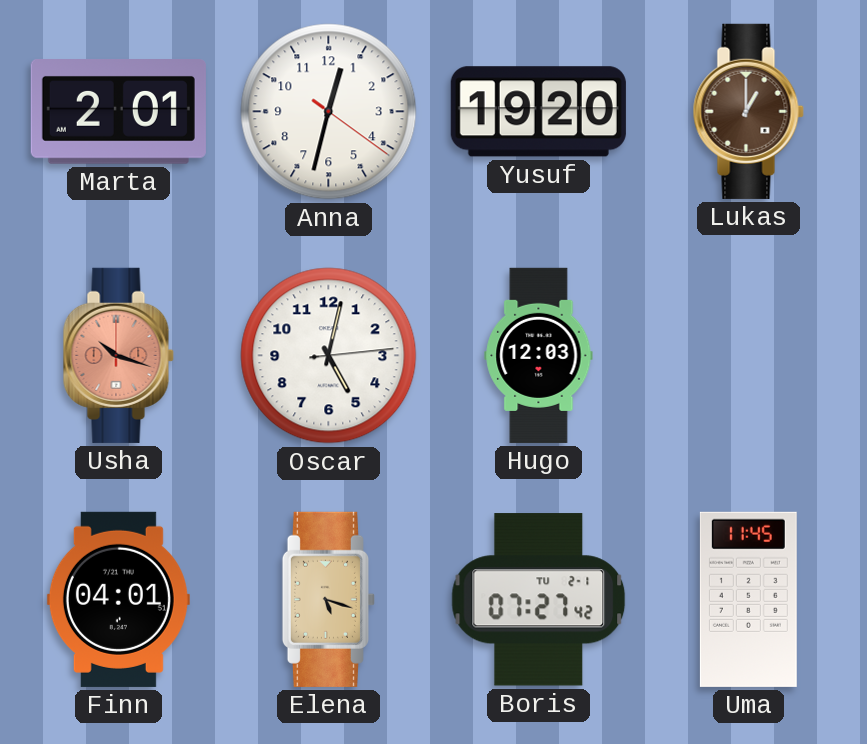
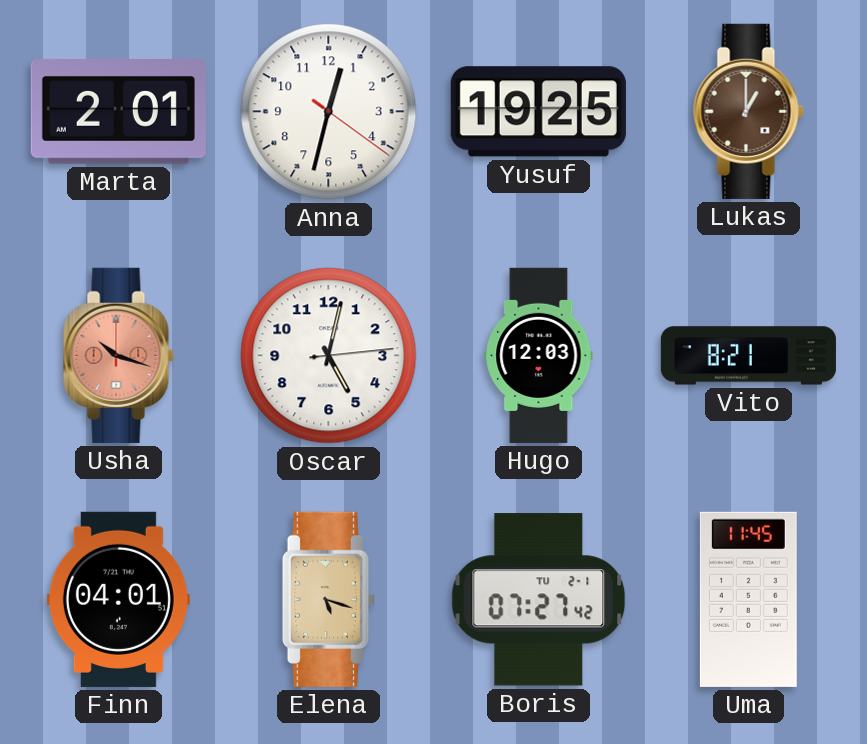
Yusuf: 19:20 -> 19:25
Vito: none -> 8:21
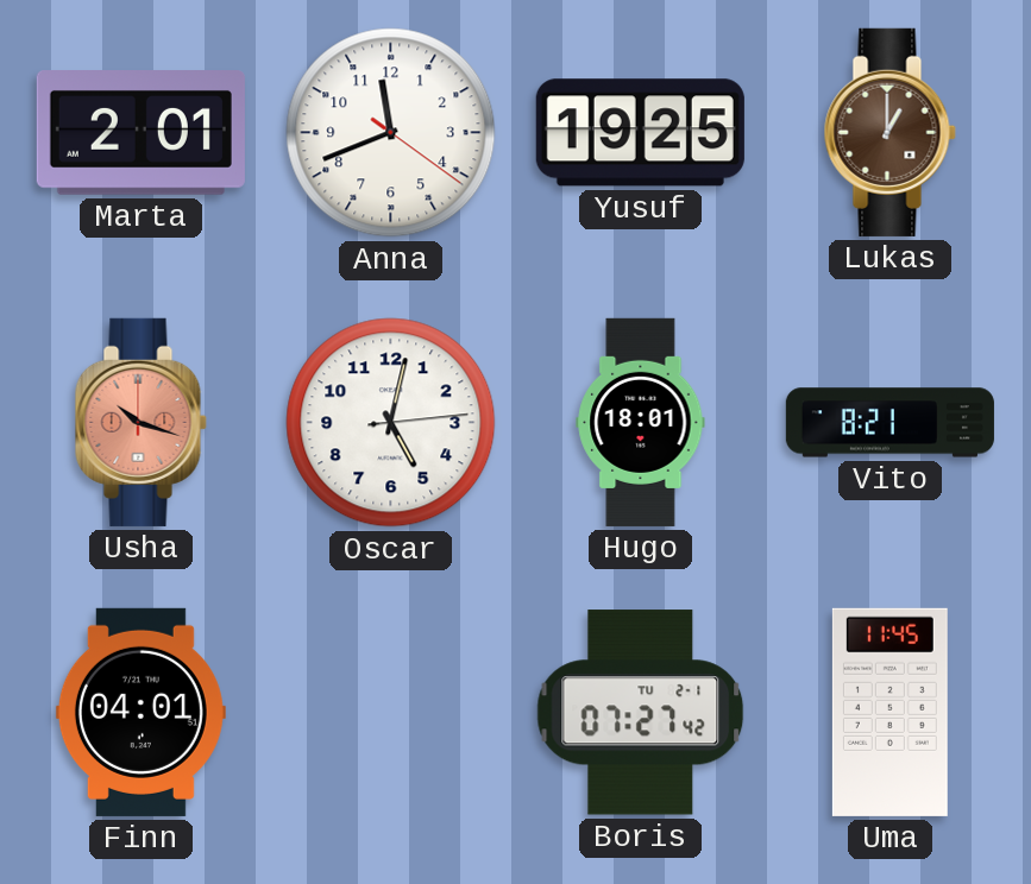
Anna: 12:32 -> 11:41
Hugo: 12:03 -> 18:01
Elena: 5:18 -> none
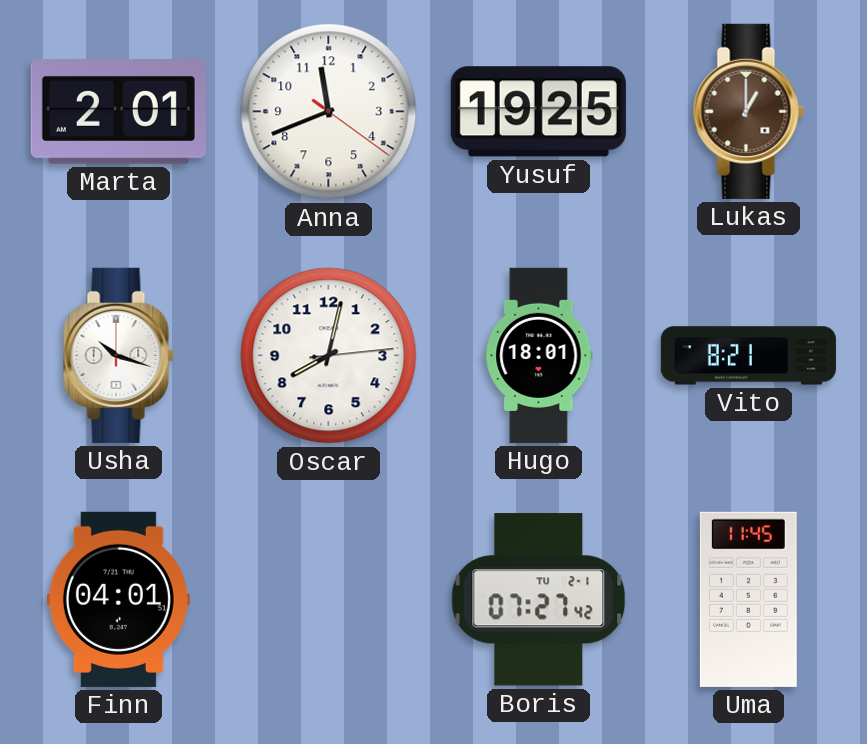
Usha dial: salmon -> white
Oscar: 5:02 -> 8:02
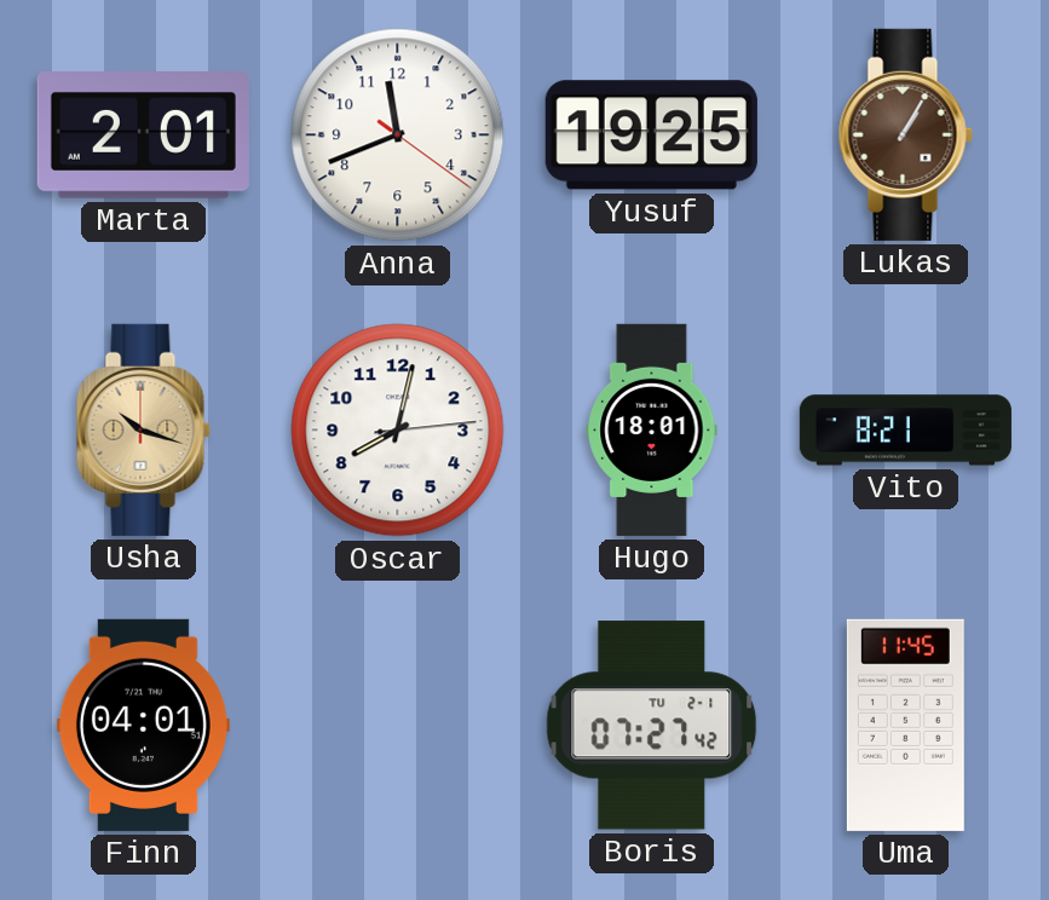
Lukas: 1:00 -> 1:05
Usha dial: white -> champagne
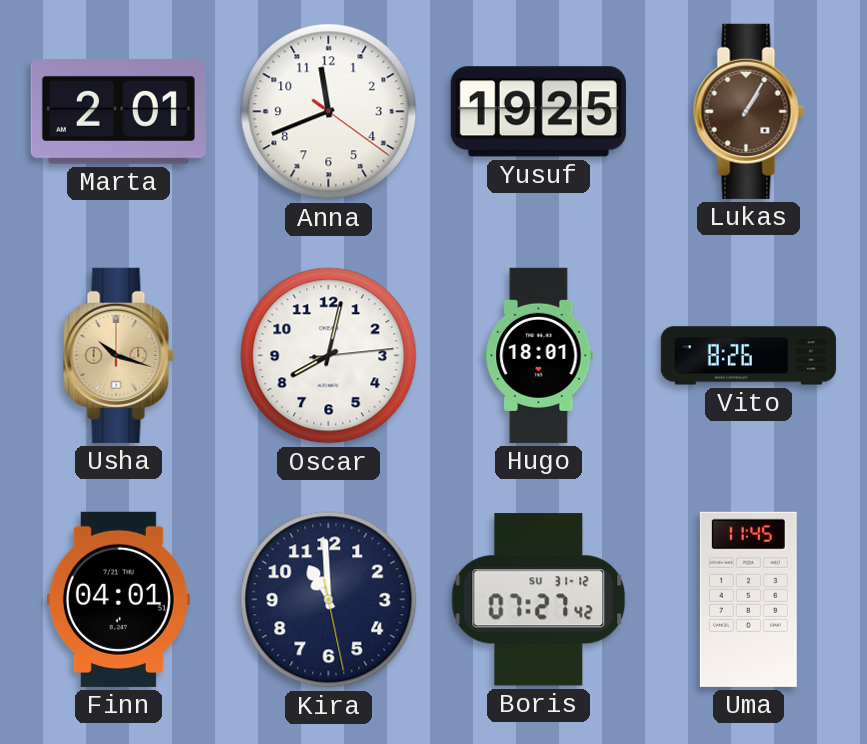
Vito: 8:21 -> 8:26
Kira: none -> 10:59
Boris date: TU 2-1 -> SU 31-12
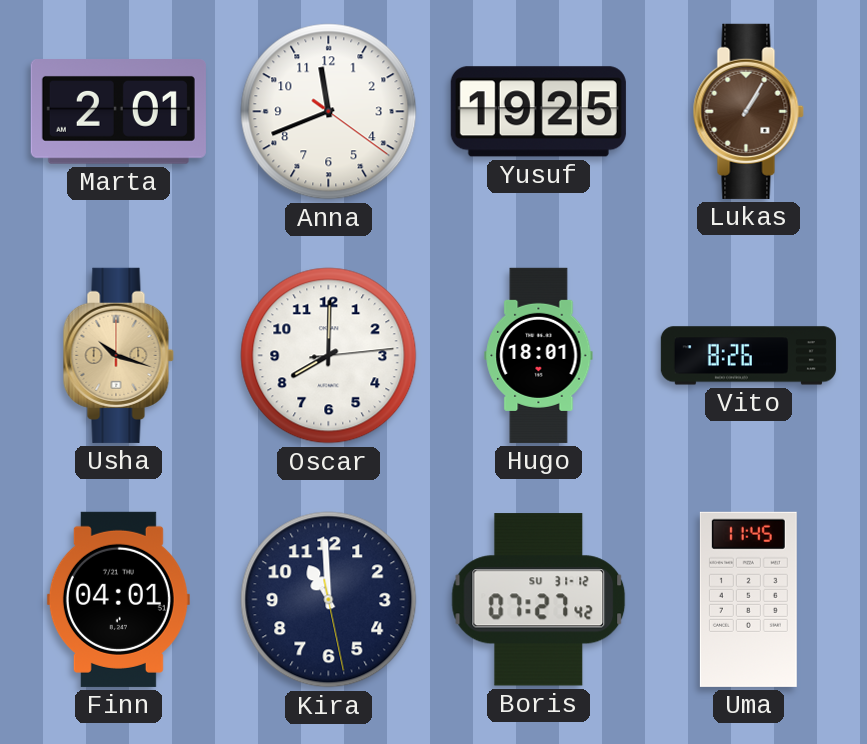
Oscar: 8:02 -> 8:00
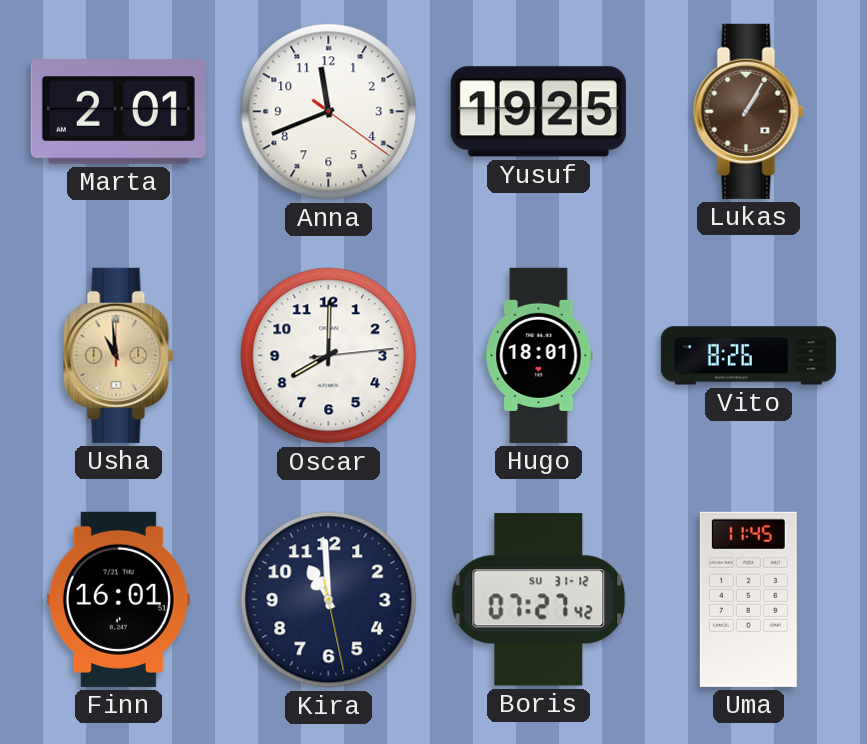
Usha: 10:18 -> 10:59
Finn: 04:01 -> 16:01
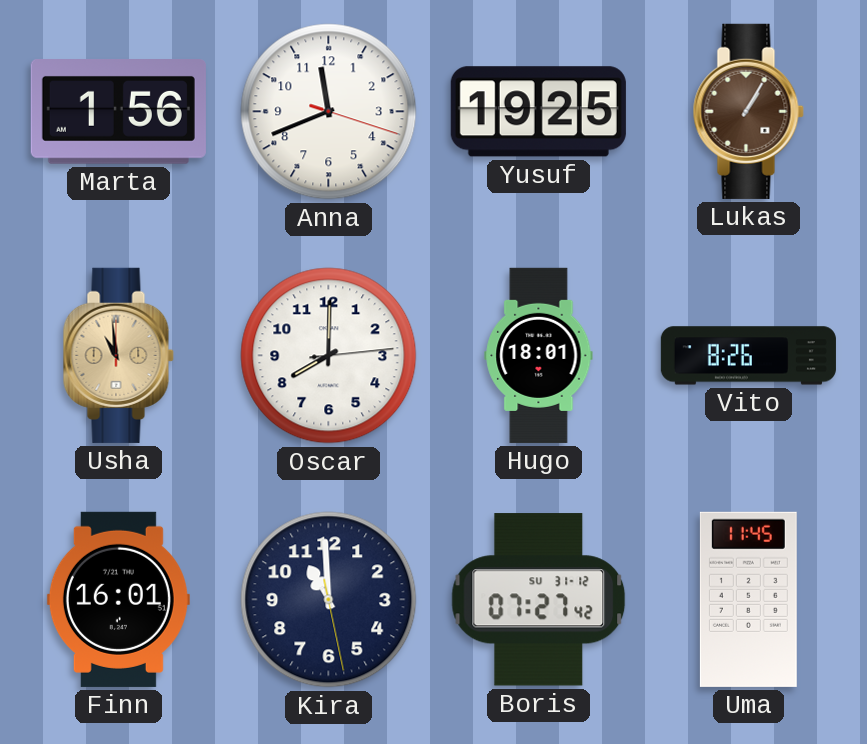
Marta: 2:01 -> 1:56
Anna: 11:41:21 -> 11:41:18
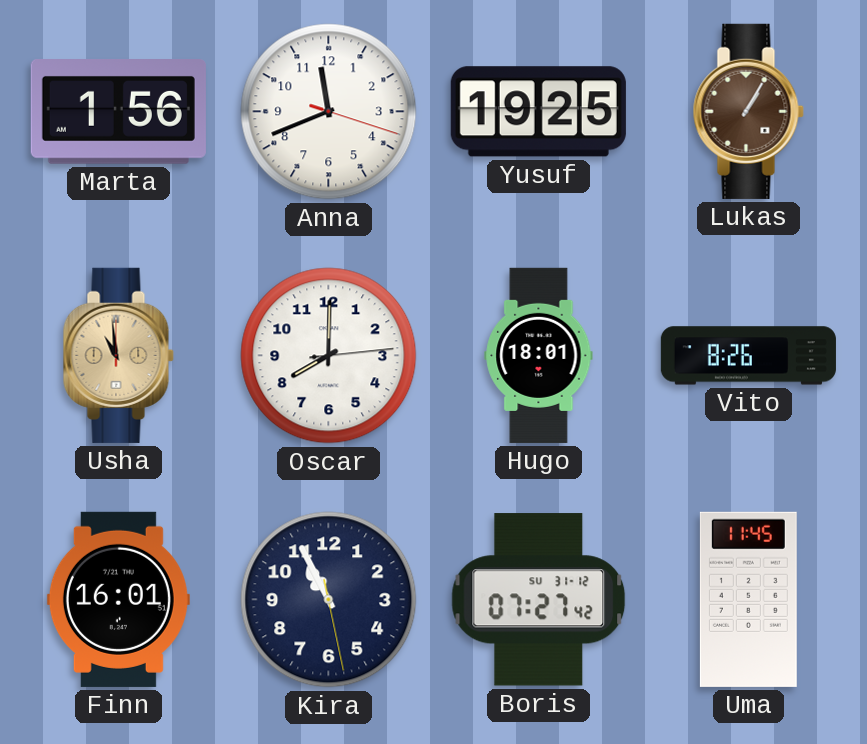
Kira: 10:59 -> 10:55
